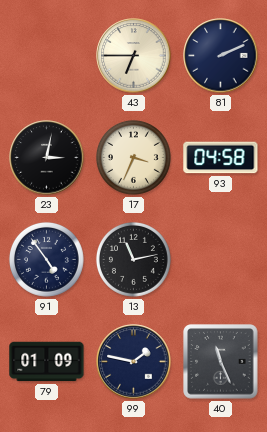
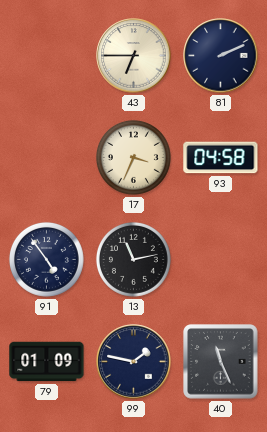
23: 3:02 -> none
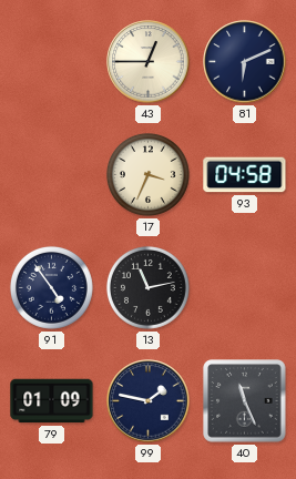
43: 6:45 -> 12:45
81: 2:11 -> 6:11
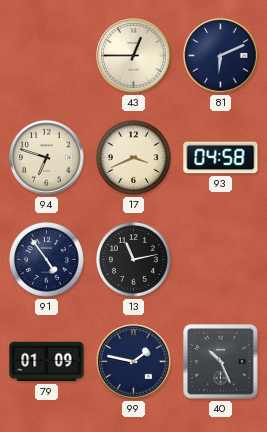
94: none -> 6:48
17: 3:34 -> 3:41
40: 11:26 -> 10:26
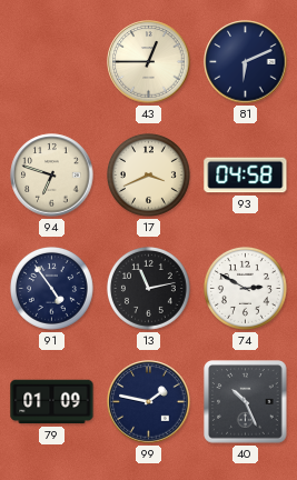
74: none -> 2:50
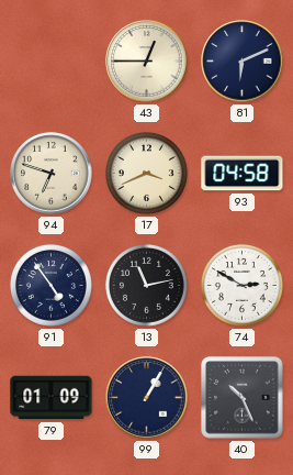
99: 1:47 -> 1:05
